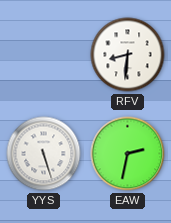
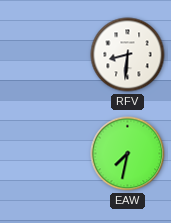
YYS: 5:27 -> none
EAW: 2:32 -> 7:32
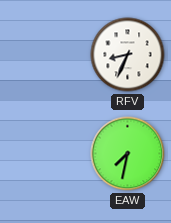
RFV: 8:31 -> 8:34
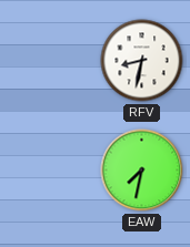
RFV: 8:34 -> 8:32
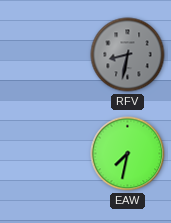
RFV dial: white -> grey
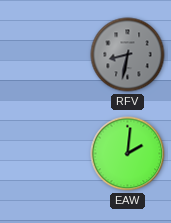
EAW: 7:32 -> 2:01
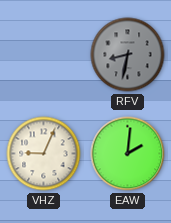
VHZ: none -> 9:04
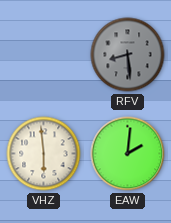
RFV: 8:32 -> 8:29
VHZ: 9:04 -> 5:59
